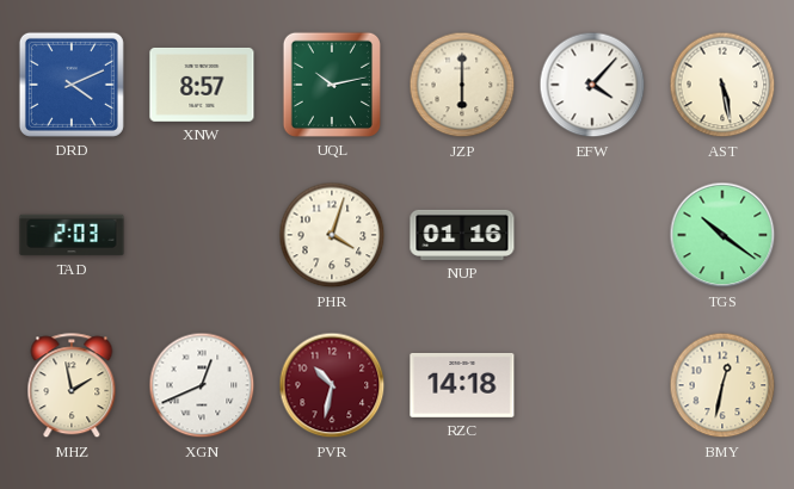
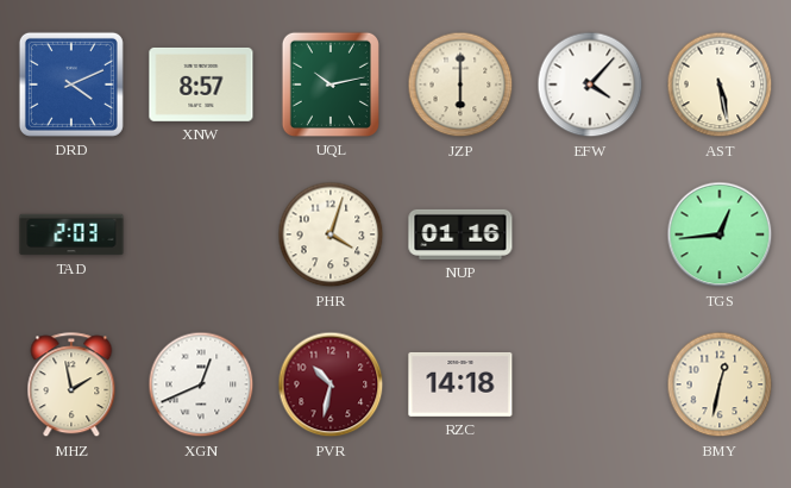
TGS: 10:21 -> 12:44
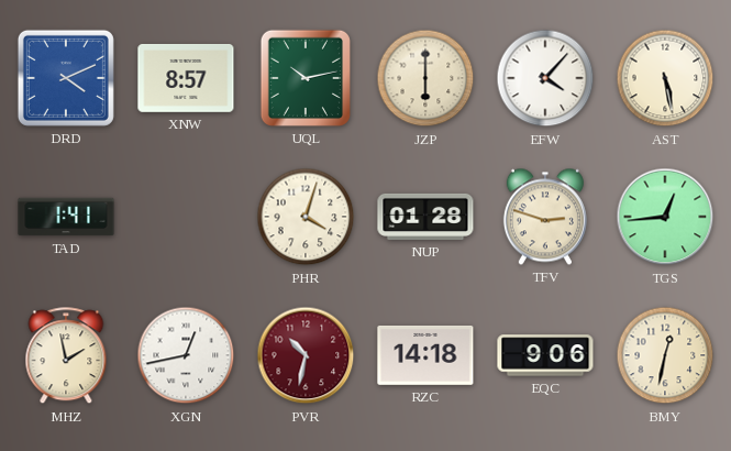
TAD: 2:03 -> 1:41
NUP: 01:16 -> 01:28
TFV: none -> 2:48
XGN: 12:41 -> 12:43
EQC: none -> 9:06
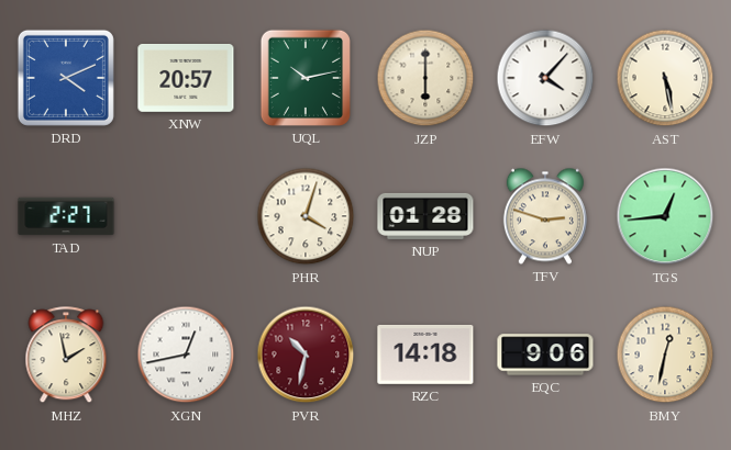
XNW: 8:57 -> 20:57
TAD: 1:41 -> 2:27
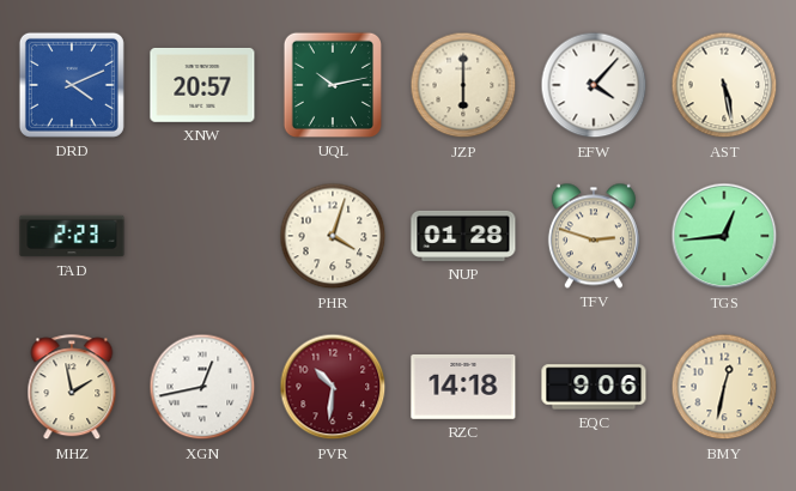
TAD: 2:27 -> 2:23
PVR: 10:32 -> 10:31
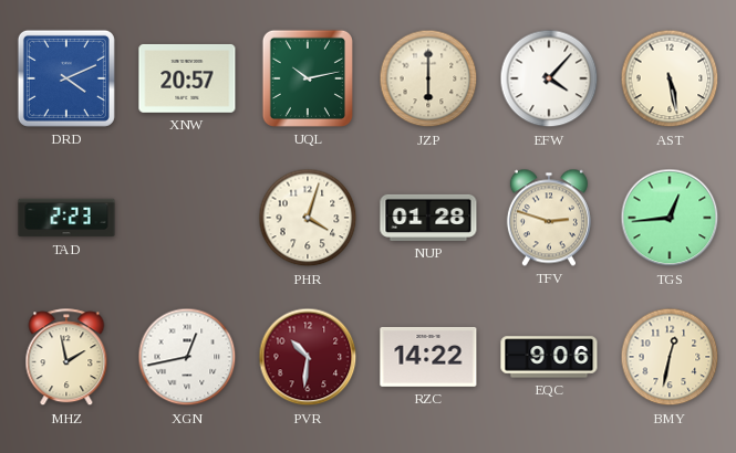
RZC: 14:18 -> 14:22
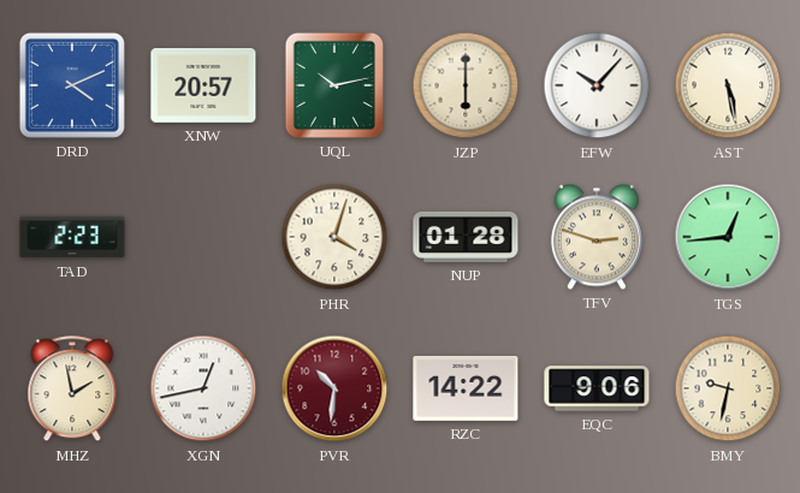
EFW: 4:07 -> 10:07
BMY: 12:32 -> 9:32
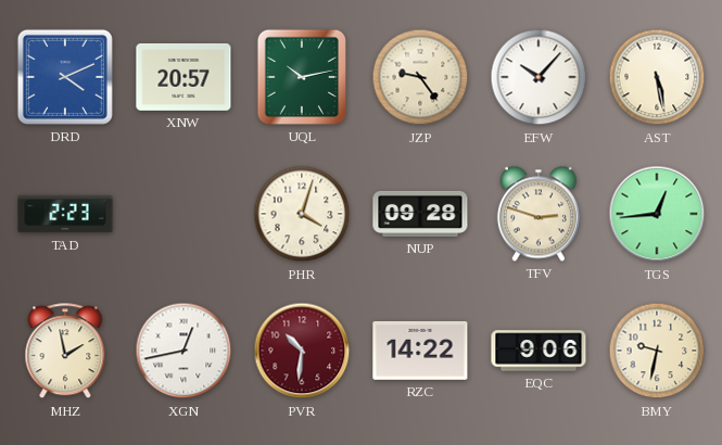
JZP: 6:00 -> 9:24
NUP: 01:28 -> 09:28
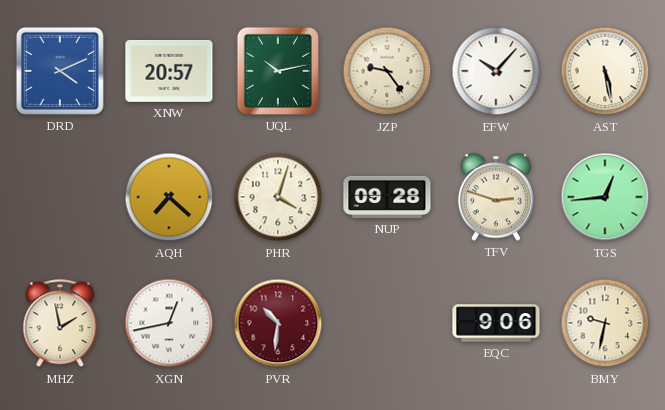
TAD: 2:23 -> none
AQH: none -> 7:22
RZC: 14:22 -> none
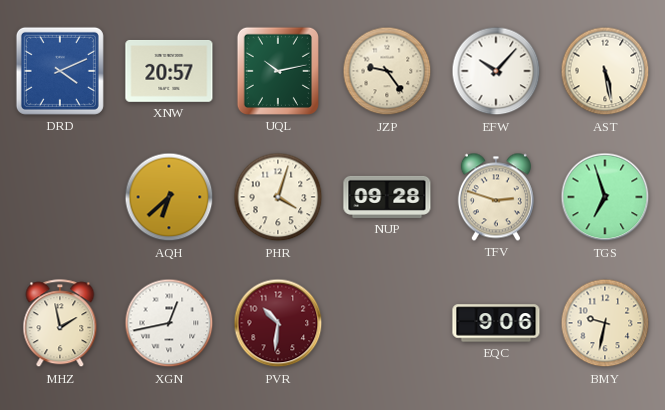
AQH: 7:22 -> 6:38
TGS: 12:44 -> 6:57
